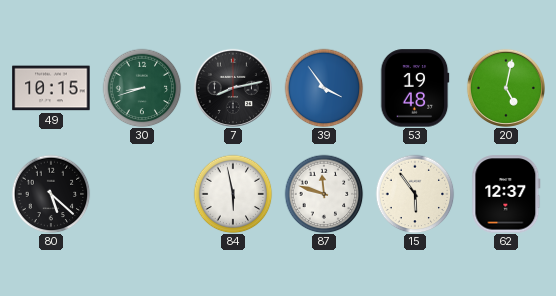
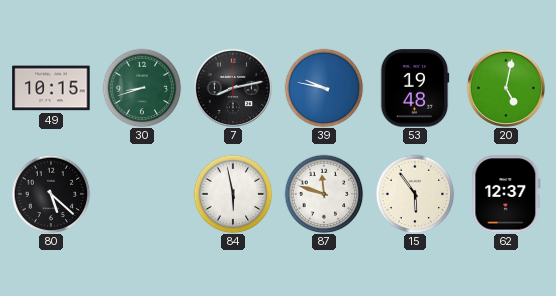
39: 3:54 -> 9:47
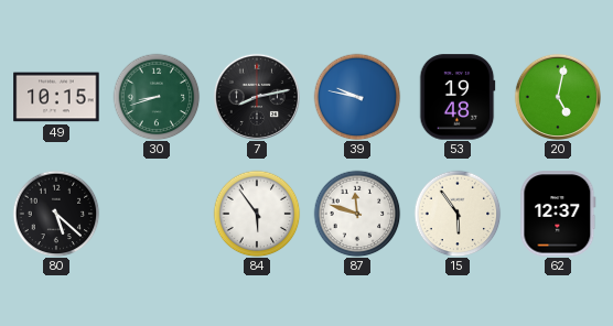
84: 5:58 -> 5:54
